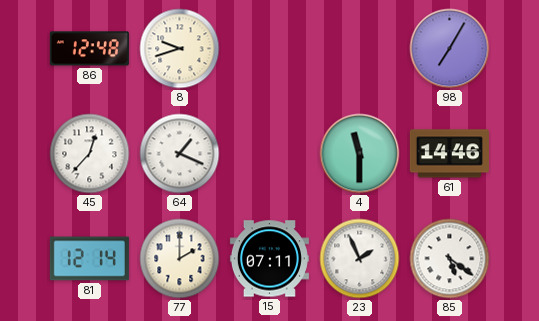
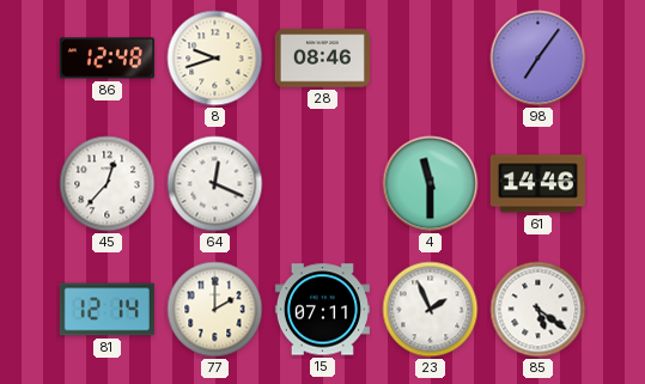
28: none -> 08:46
98: 7:05 -> 7:06
64: 1:19 -> 12:19
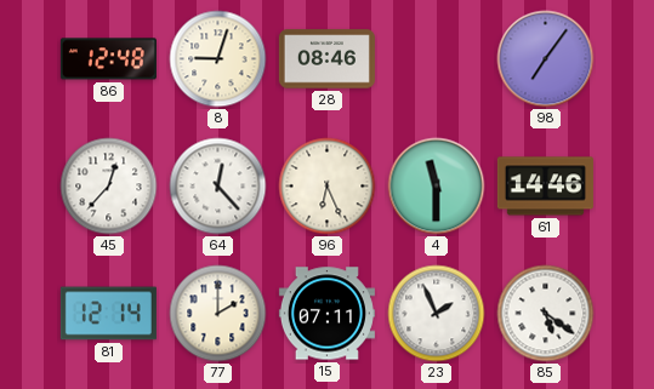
8: 9:42 -> 9:03
64: 12:19 -> 12:23
96: none -> 6:26
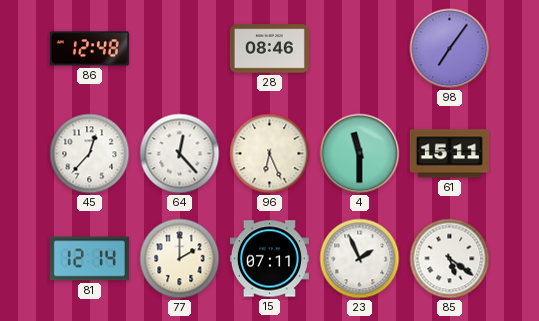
8: 9:03 -> none
61: 14:46 -> 15:11
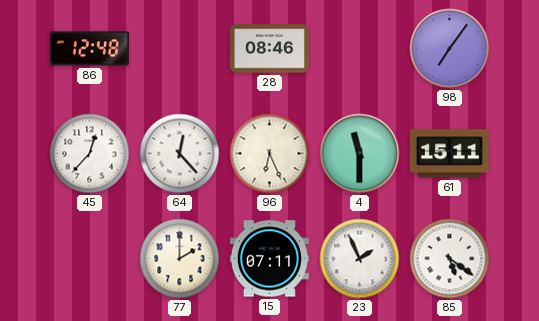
81: 12:14 -> none
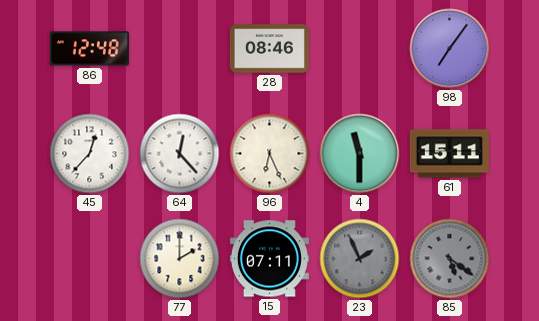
23 dial: white -> grey
85 dial: white -> grey
